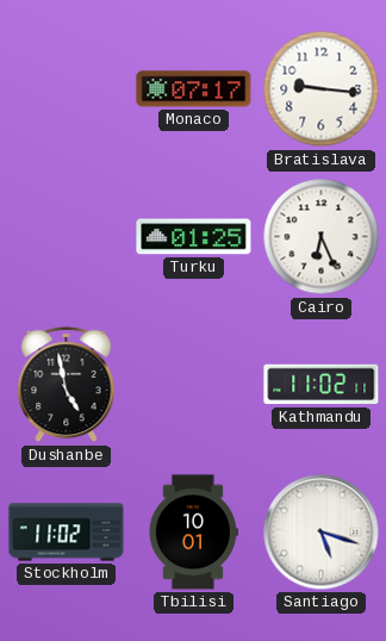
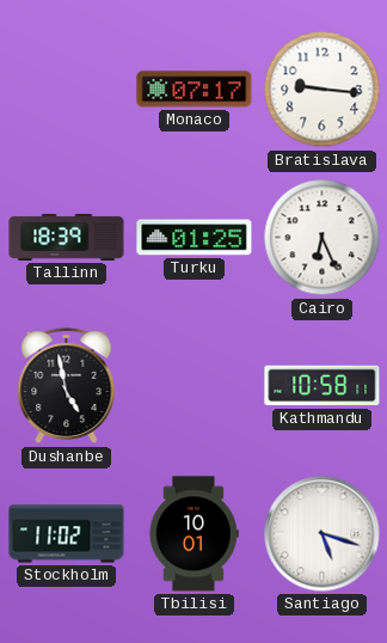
Tallinn: none -> 18:39
Kathmandu: 11:02 -> 10:58
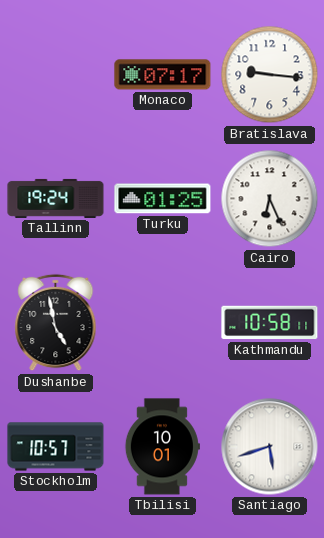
Tallinn: 18:39 -> 19:24
Stockholm: 11:02 -> 10:57
Santiago: 5:18 -> 5:42
